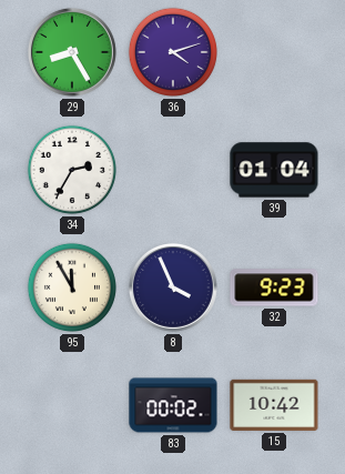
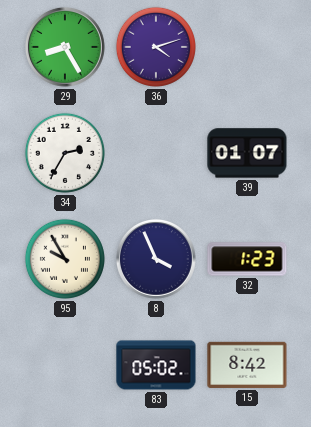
39: 01:04 -> 01:07
95: 11:55 -> 9:55
32: 9:23 -> 1:23
83: 00:02 -> 05:02
15: 10:42 -> 8:42
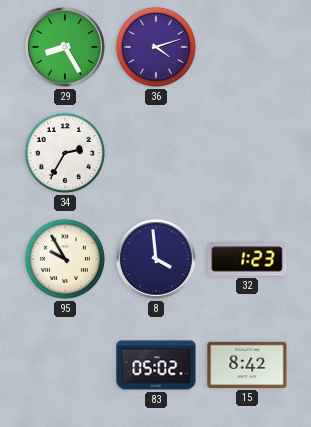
39: 01:07 -> none
8: 3:56 -> 3:59
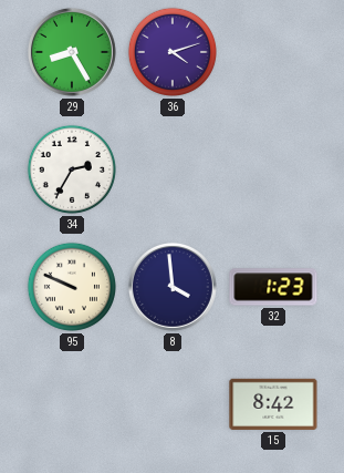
95: 9:55 -> 9:49
83: 05:02 -> none
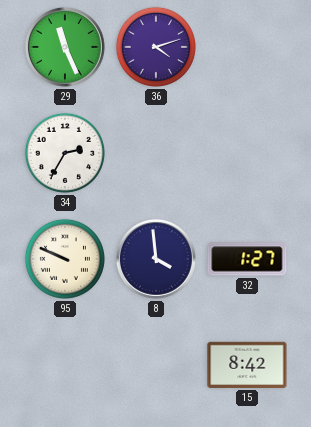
29: 8:25 -> 11:26
32: 1:23 -> 1:27
